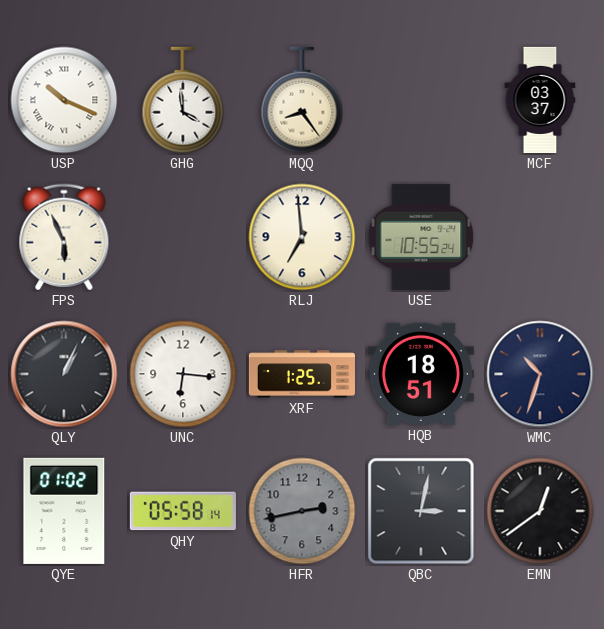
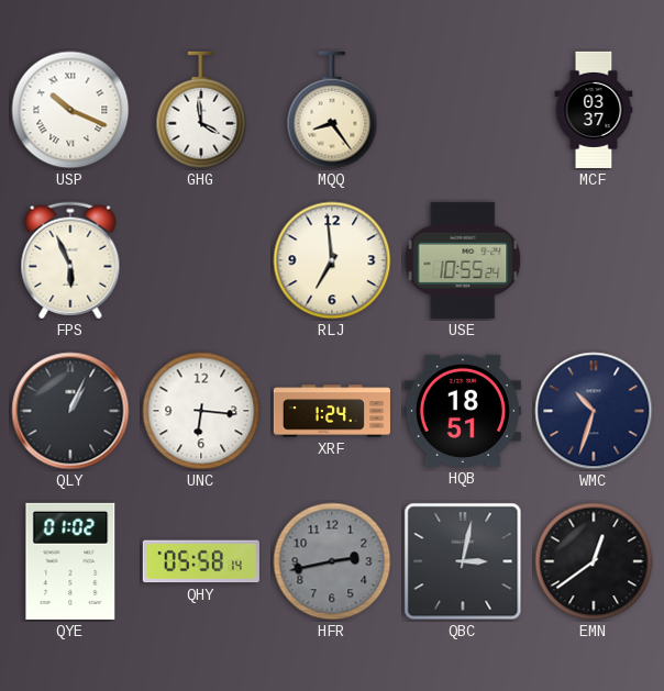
XRF: 1:25 -> 1:24
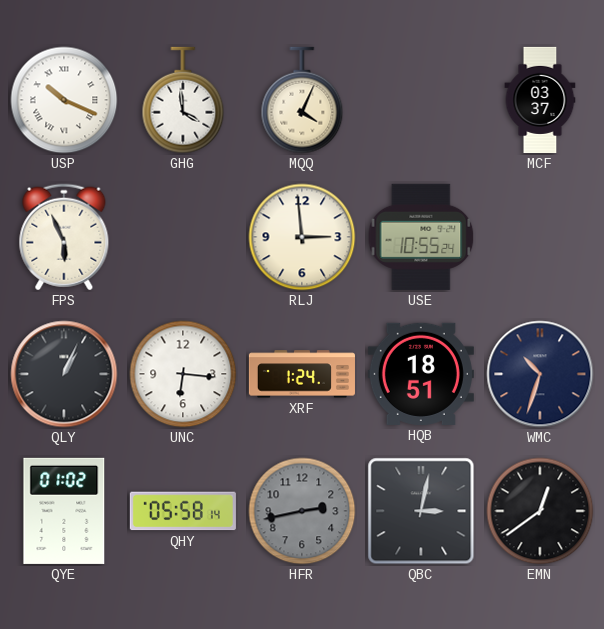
MQQ: 8:24 -> 4:04
RLJ: 6:59 -> 2:59
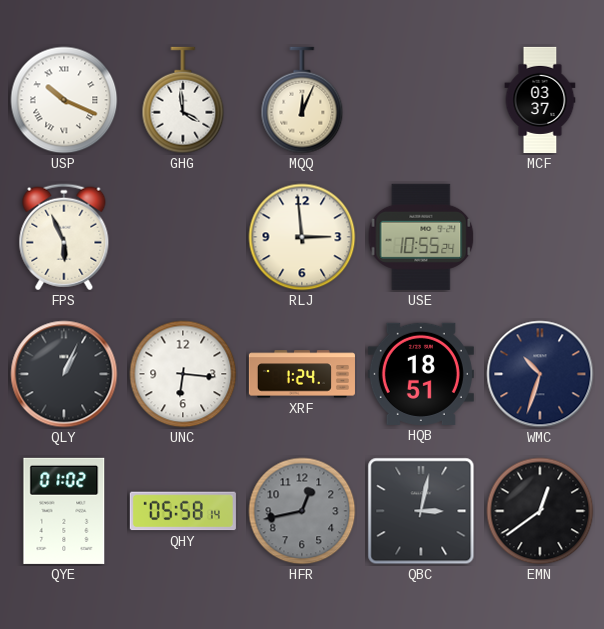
MQQ: 4:04 -> 12:04
HFR: 2:43 -> 12:43
